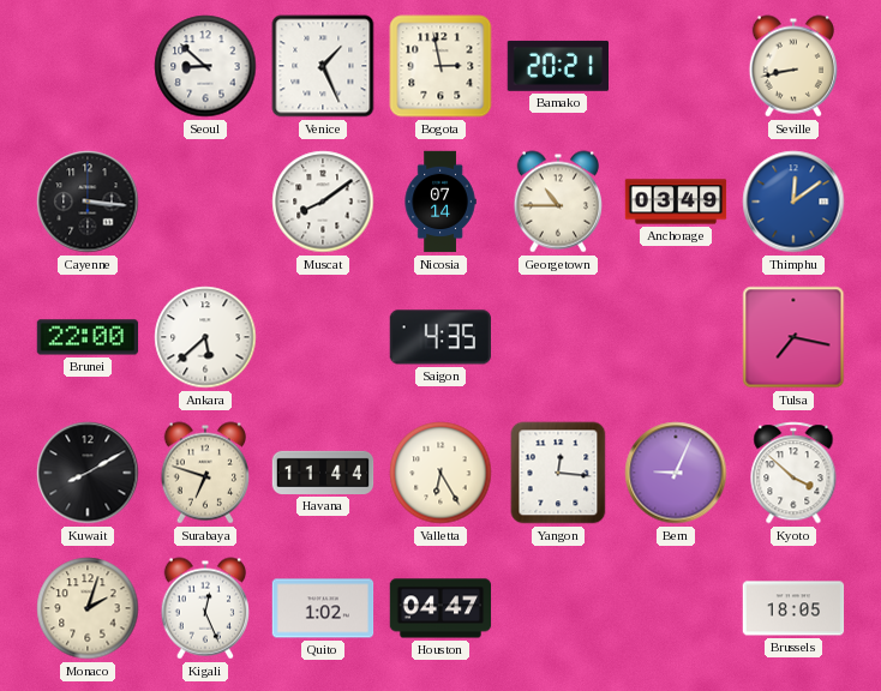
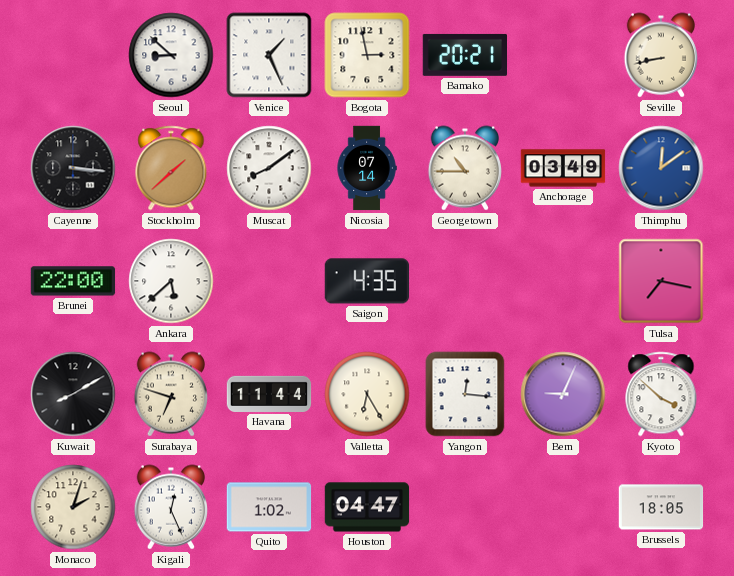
Stockholm: none -> 1:38
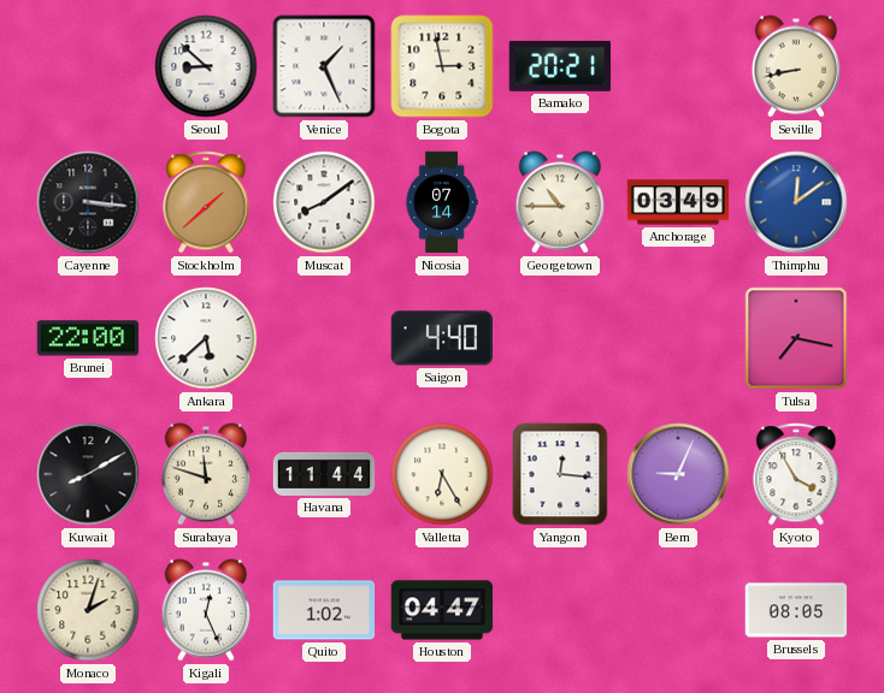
Saigon: 4:35 -> 4:40
Surabaya: 6:48 -> 11:48
Kyoto: 3:52 -> 3:55
Brussels: 18:05 -> 08:05
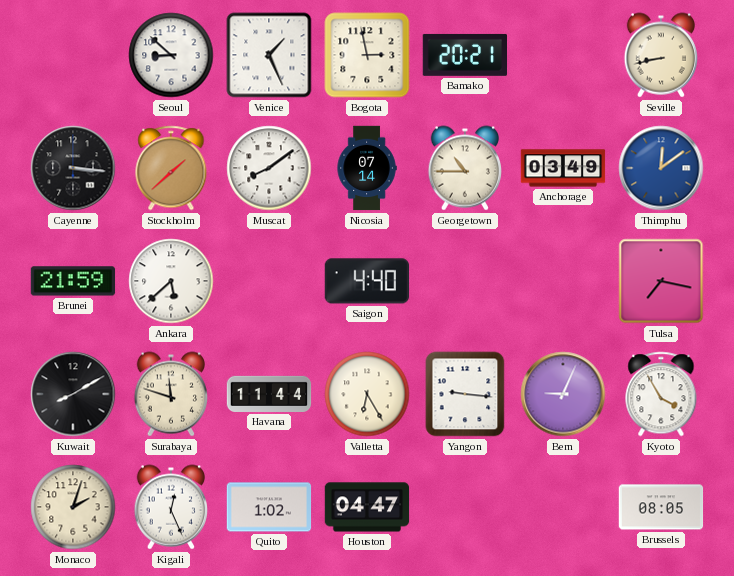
Brunei: 22:00 -> 21:59
Yangon: 12:16 -> 9:16
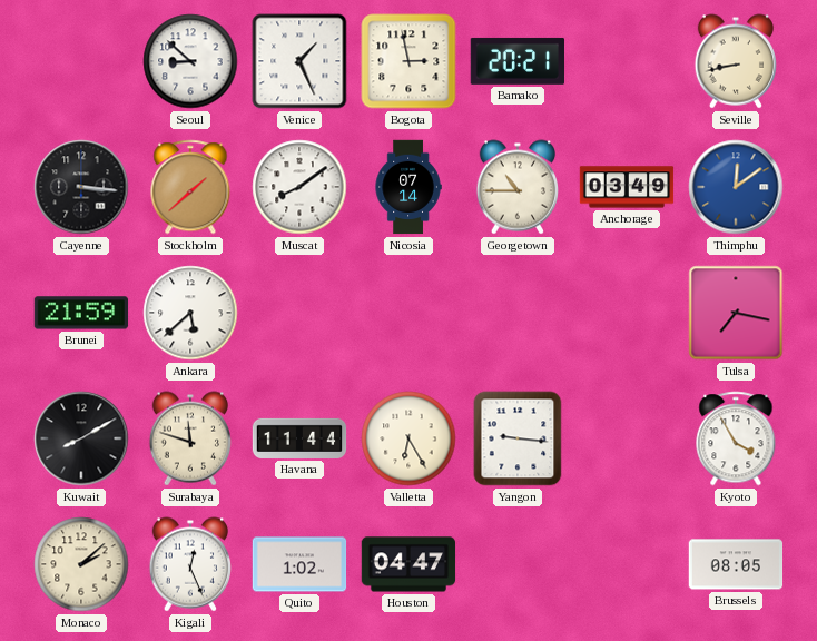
Saigon: 4:40 -> none
Bern: 9:04 -> none
Monaco: 2:03 -> 2:08
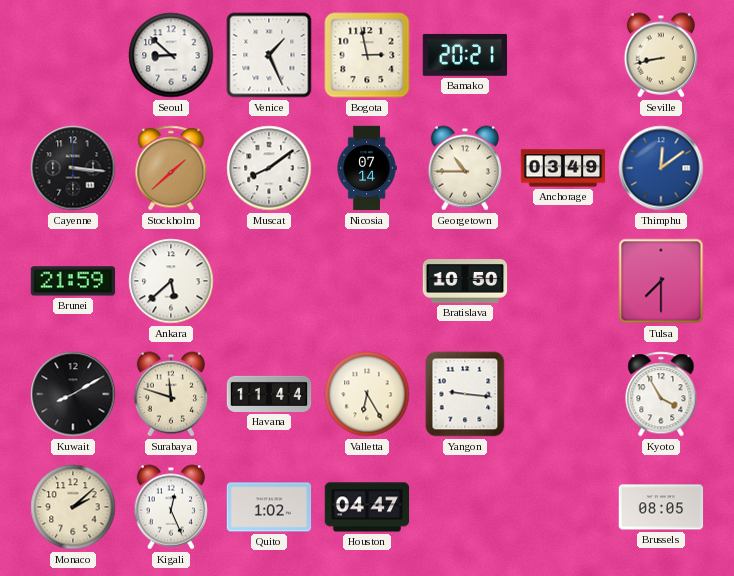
Bratislava: none -> 10:50
Tulsa: 7:17 -> 7:30
